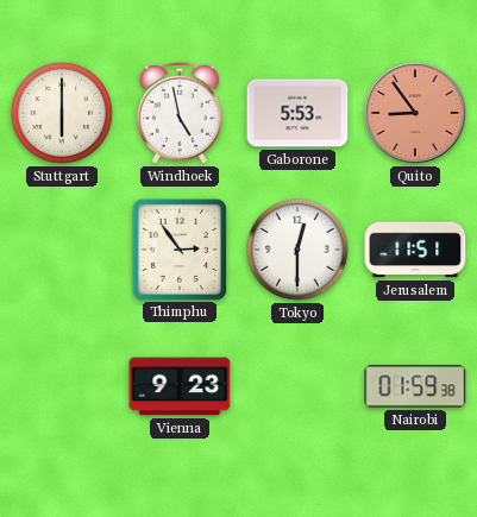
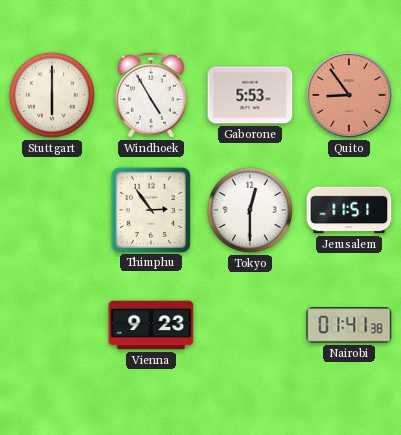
Windhoek: 4:58 -> 4:55
Nairobi: 01:59 -> 01:41
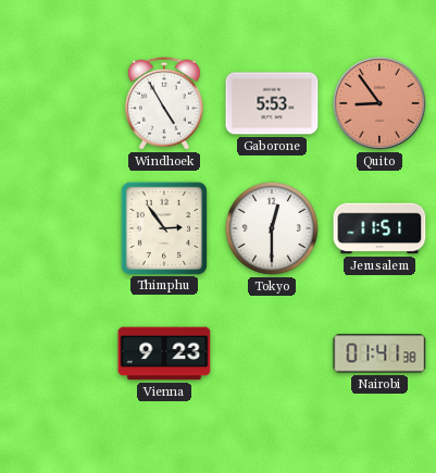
Stuttgart: 6:00 -> none
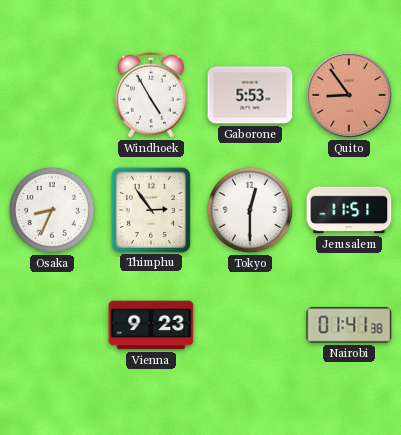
Osaka: none -> 8:34
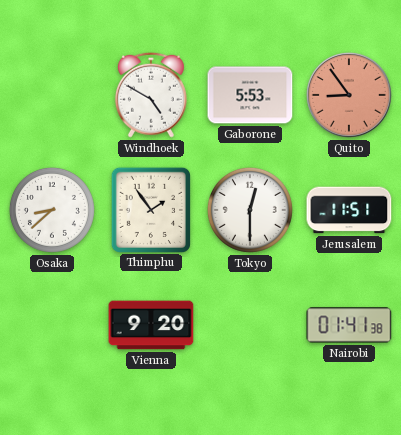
Windhoek: 4:55 -> 4:50
Osaka: 8:34 -> 8:38
Thimphu: 2:54 -> 1:54
Vienna: 9:23 -> 9:20
